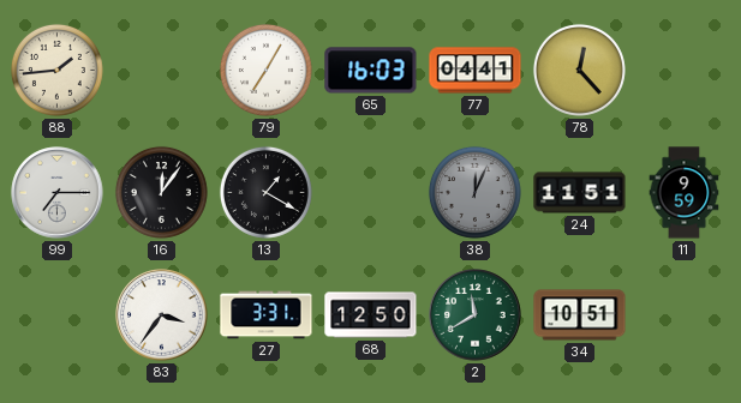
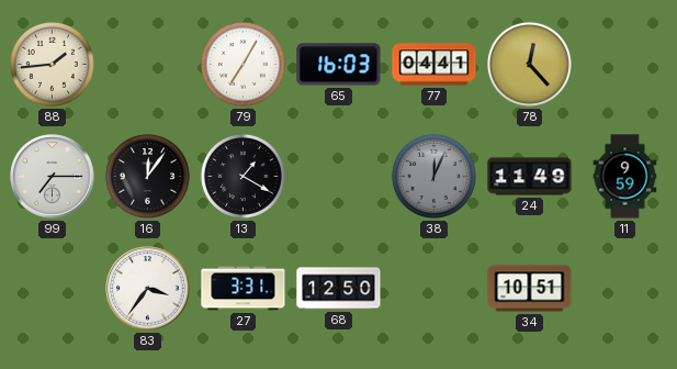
24: 11:51 -> 11:49
2: 11:40 -> none
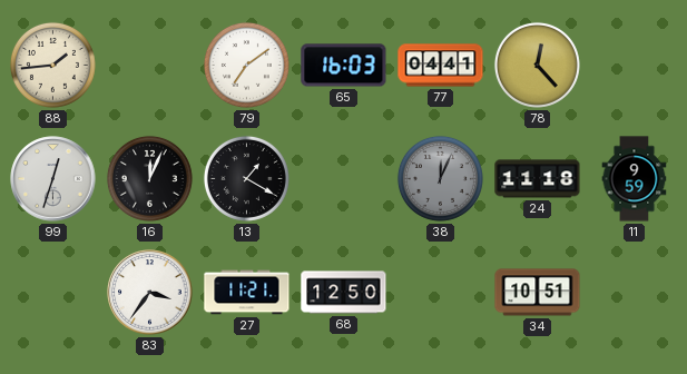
79: 7:05 -> 7:09
99: 7:15 -> 12:33
16: 12:06 -> 12:04
24: 11:49 -> 11:18
27: 3:31 -> 11:21
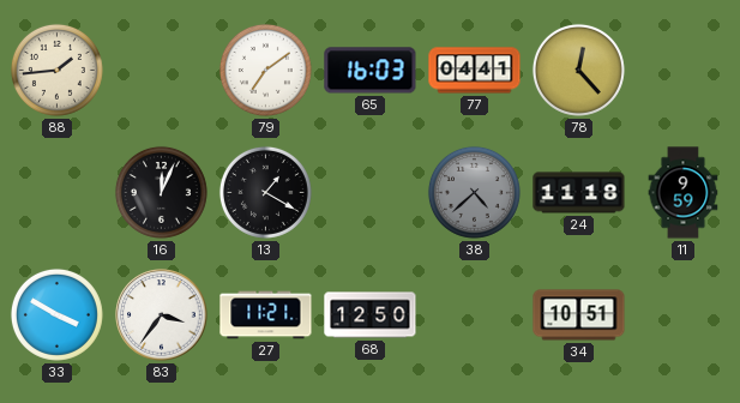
99: 12:33 -> none
38: 12:04 -> 4:38
33: none -> 3:50
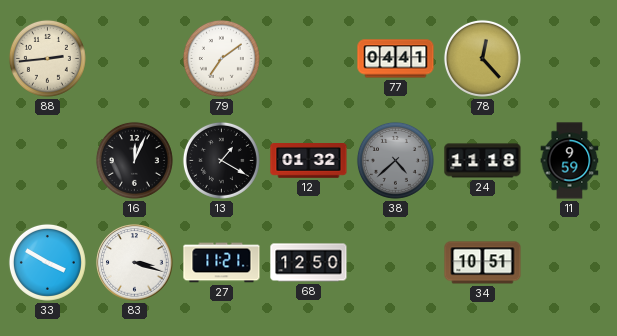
88: 1:44 -> 2:44
65: 16:03 -> none
12: none -> 01:32
83: 3:36 -> 3:18
